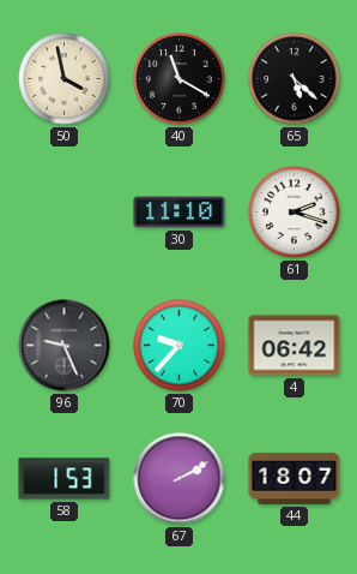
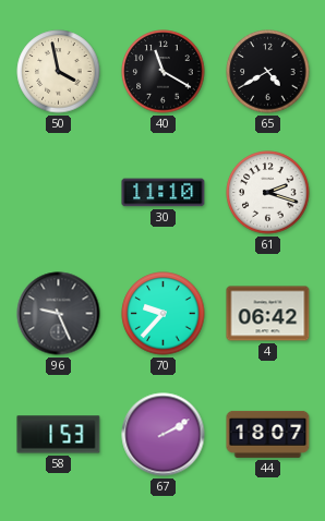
65: 5:22 -> 4:40
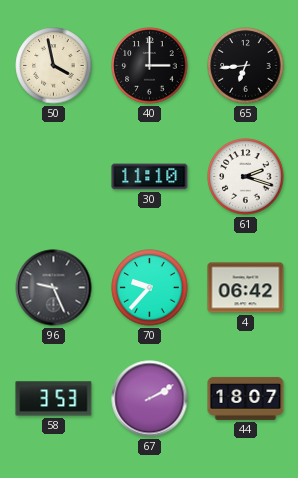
40: 11:20 -> 3:00
65: 4:40 -> 6:44
58: 1:53 -> 3:53
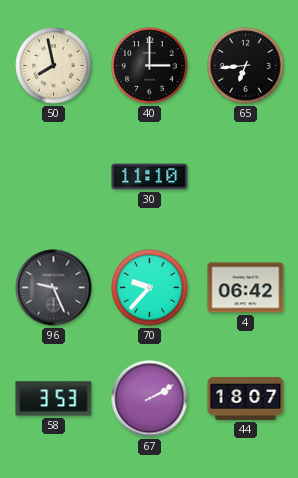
50: 3:58 -> 7:58
61: 2:18 -> none
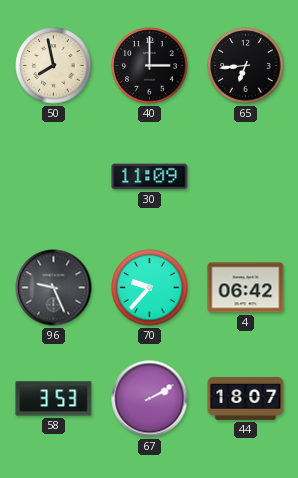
30: 11:10 -> 11:09
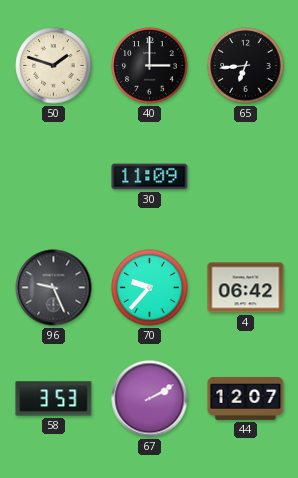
50: 7:58 -> 1:48
44: 18:07 -> 12:07
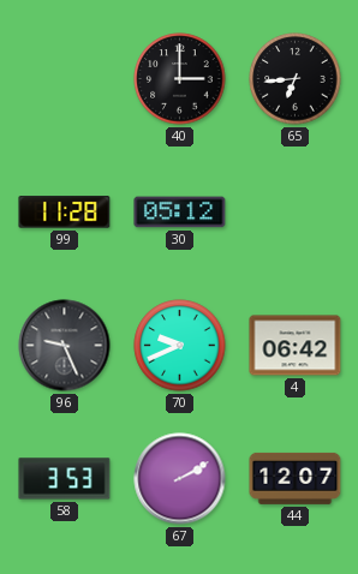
50: 1:48 -> none
99: none -> 11:28
30: 11:09 -> 05:12
70: 9:37 -> 9:41
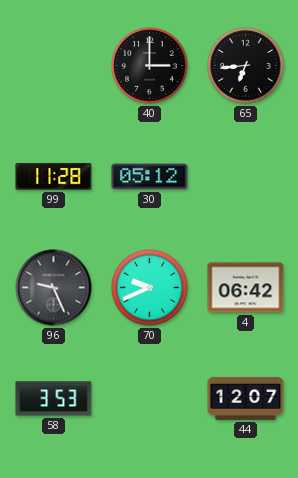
67: 2:10 -> none
